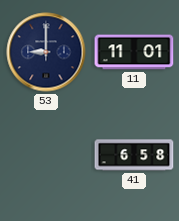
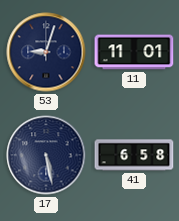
53: 9:00 -> 9:03
17: none -> 5:28
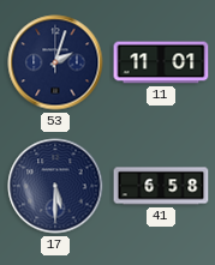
53: 9:03 -> 2:03
17: 5:28 -> 5:30
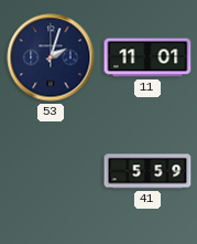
17: 5:30 -> none
41: 6:58 -> 5:59
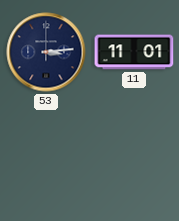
53: 2:03 -> 3:14
41: 5:59 -> none
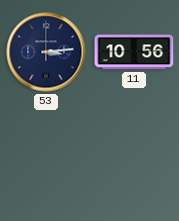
11: 11:01 -> 10:56
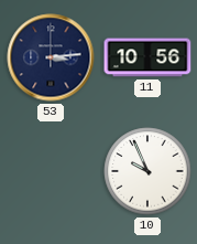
10: none -> 9:56
